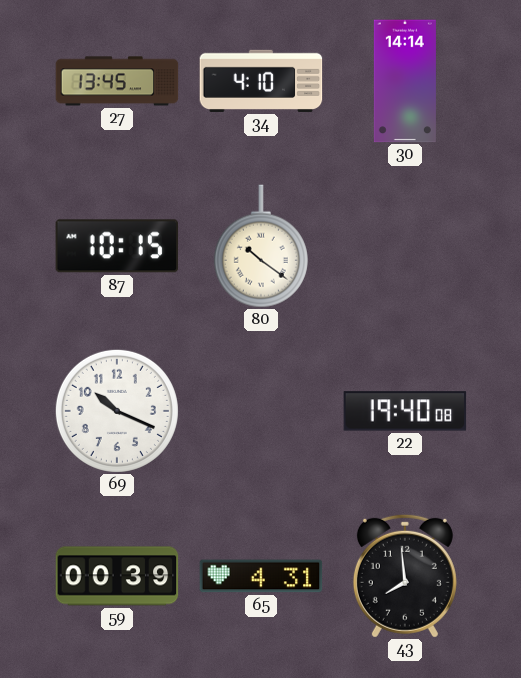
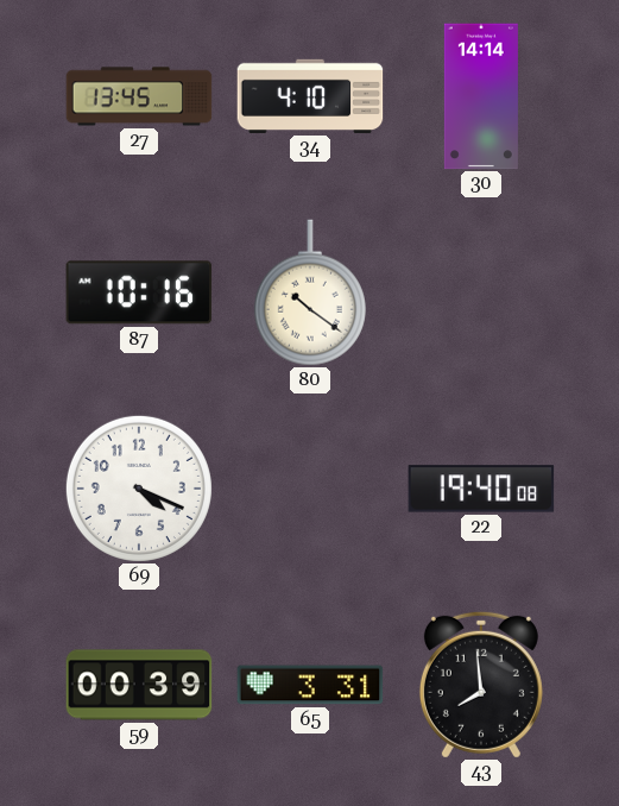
87: 10:15 -> 10:16
69: 10:19 -> 4:19
65: 4:31 -> 3:31
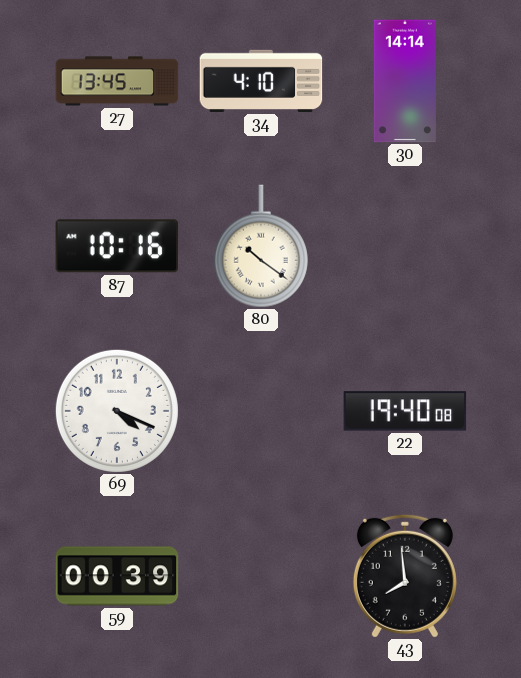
65: 3:31 -> none
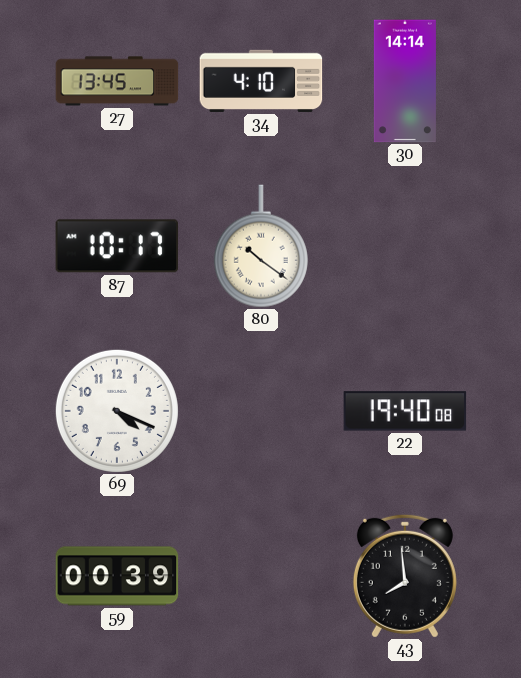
87: 10:16 -> 10:17
